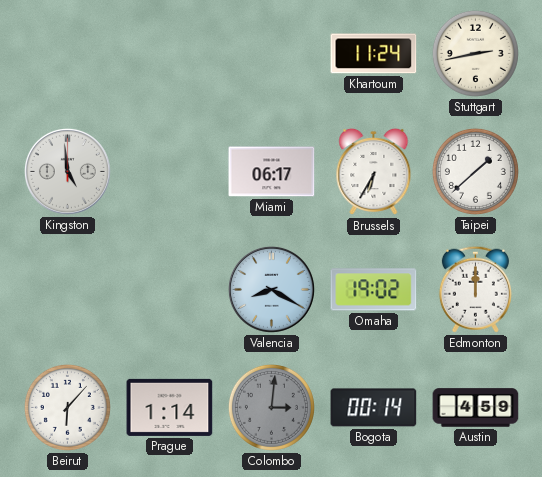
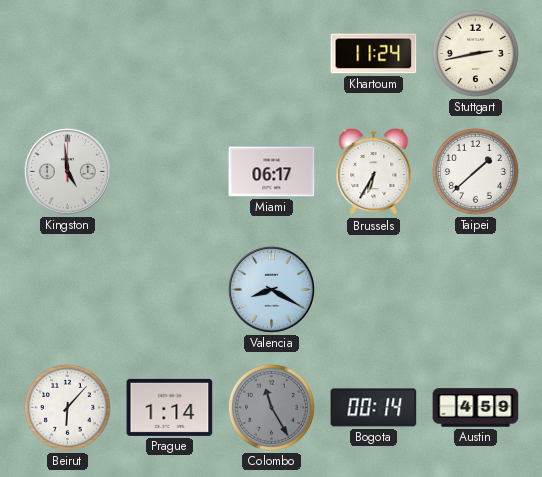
Omaha: 19:02 -> none
Edmonton: 12:00 -> none
Colombo: 3:01 -> 11:25
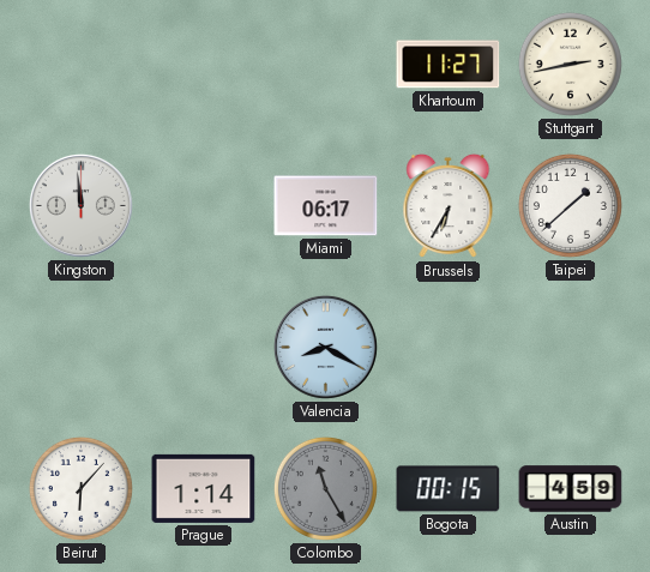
Khartoum: 11:24 -> 11:27
Kingston: 4:59 -> 11:59
Bogota: 00:14 -> 00:15
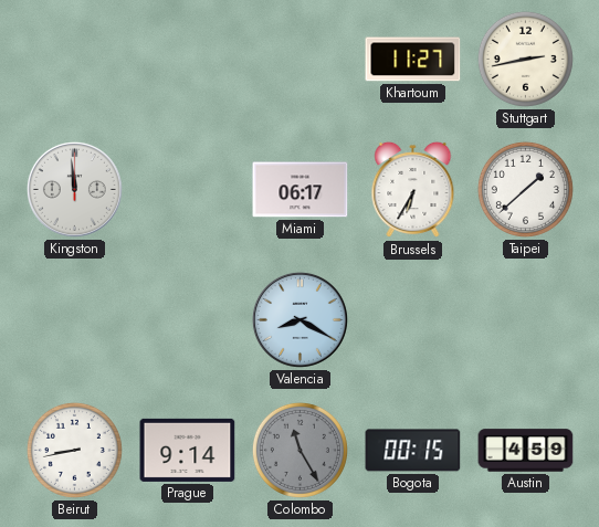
Beirut: 6:07 -> 8:43
Prague: 1:14 -> 9:14
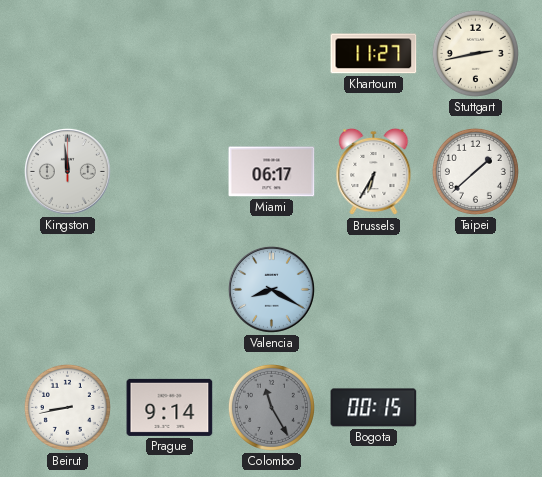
Austin: 4:59 -> none
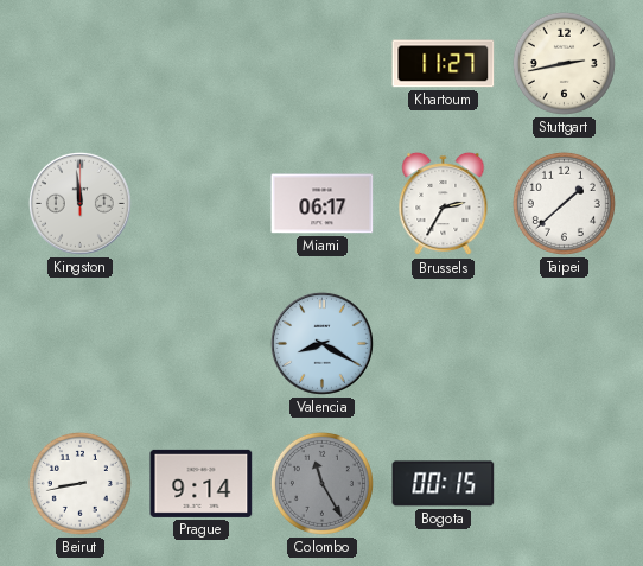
Brussels: 6:35 -> 2:35
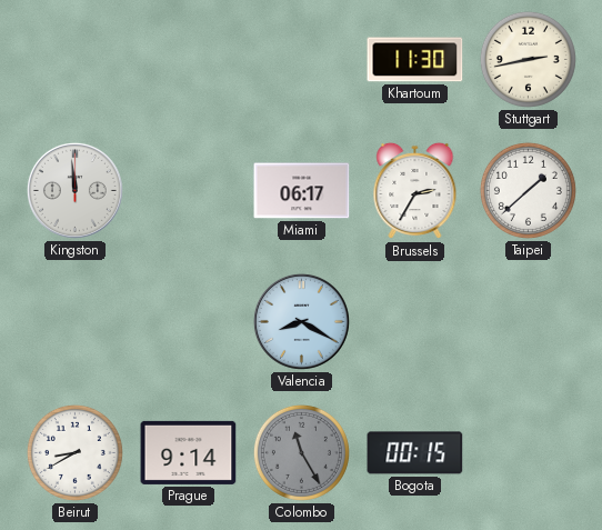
Khartoum: 11:27 -> 11:30
Beirut: 8:43 -> 8:40
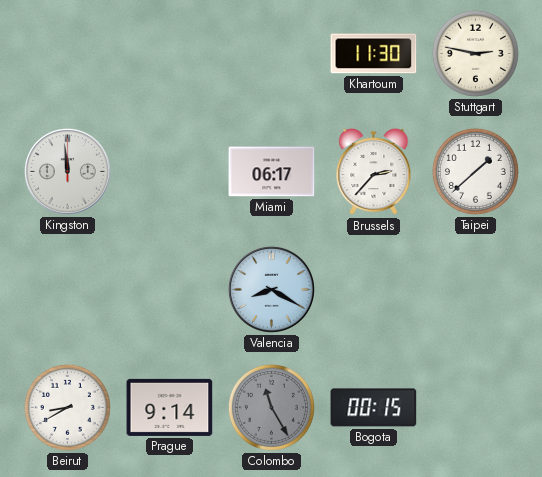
Stuttgart: 2:43 -> 2:47
Brussels: 2:35 -> 2:37
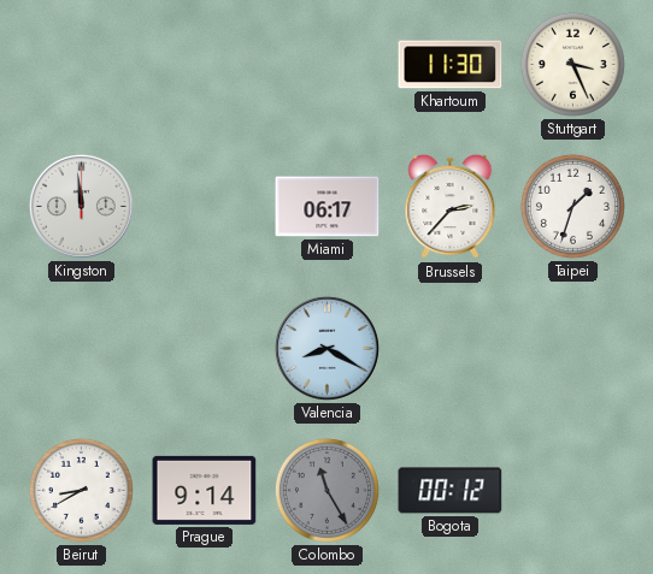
Stuttgart: 2:47 -> 3:26
Taipei: 1:38 -> 1:33
Bogota: 00:15 -> 00:12
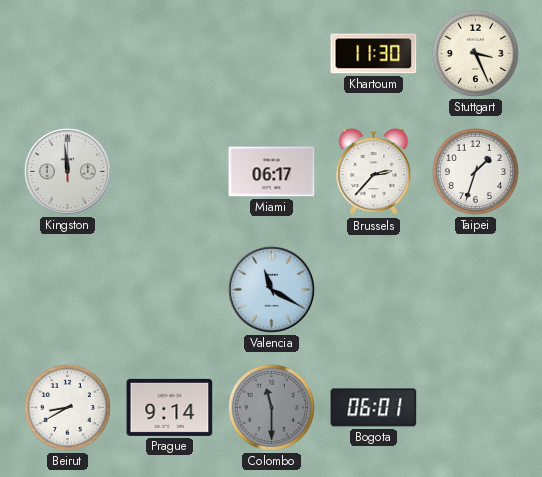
Valencia: 8:20 -> 11:20
Colombo: 11:25 -> 11:30
Bogota: 00:12 -> 06:01
